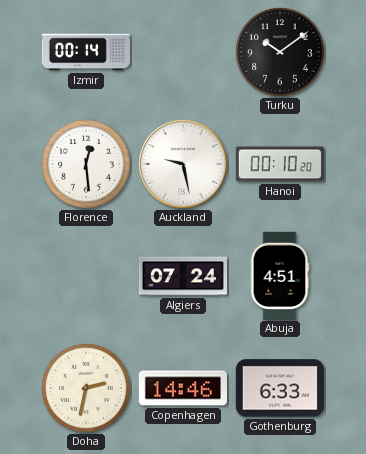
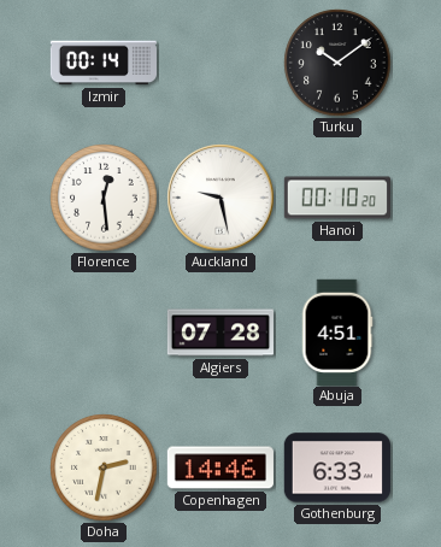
Algiers: 07:24 -> 07:28
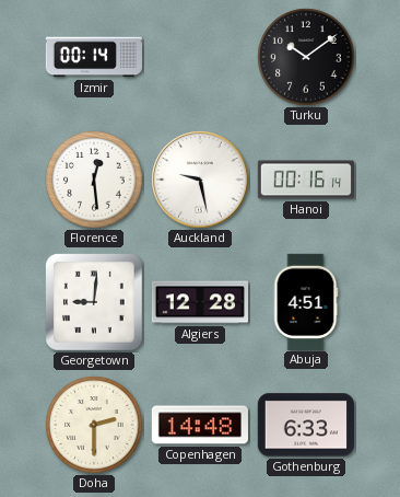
Hanoi: 00:10 -> 00:16
Georgetown: none -> 9:01
Algiers: 07:28 -> 12:28
Doha: 2:32 -> 2:30
Copenhagen: 14:46 -> 14:48
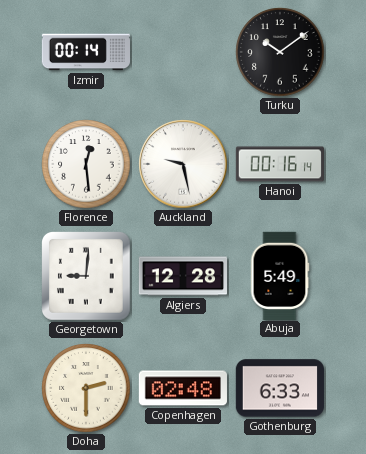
Abuja: 4:51 -> 5:49
Copenhagen: 14:48 -> 02:48
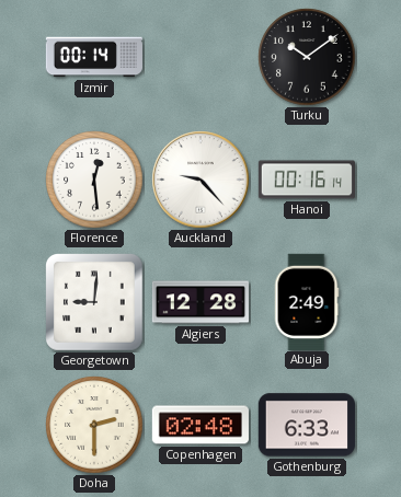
Auckland: 9:28 -> 9:23
Abuja: 5:49 -> 2:49
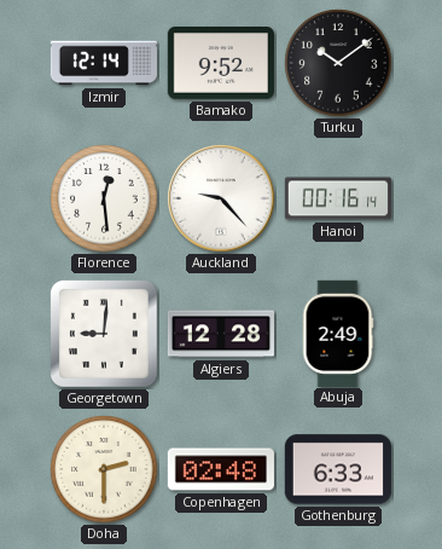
Izmir: 00:14 -> 12:14
Bamako: none -> 9:52
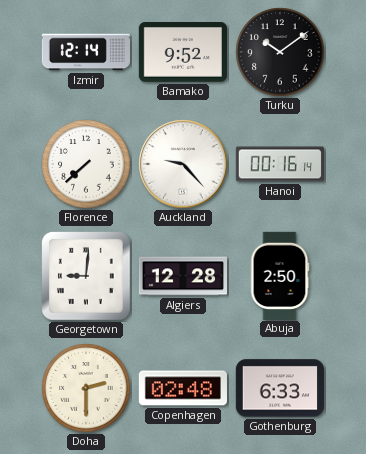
Florence: 12:29 -> 7:38
Abuja: 2:49 -> 2:50
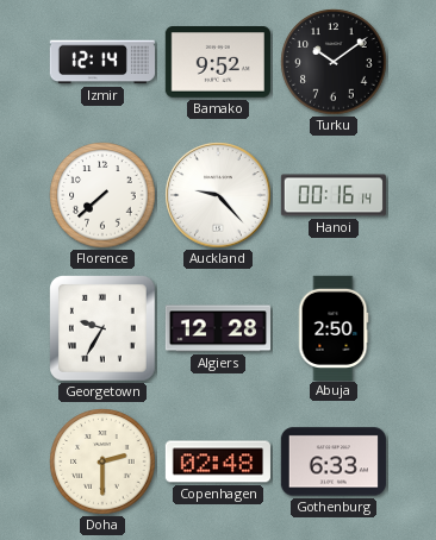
Georgetown: 9:01 -> 9:35
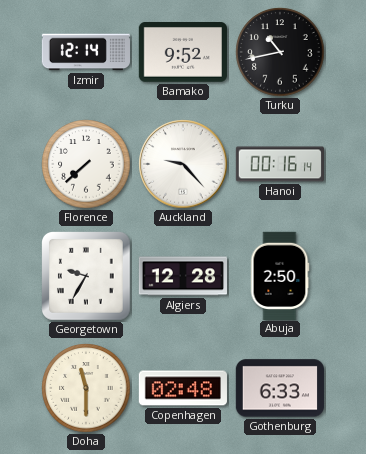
Turku: 10:09 -> 10:43
Doha: 2:30 -> 11:30
